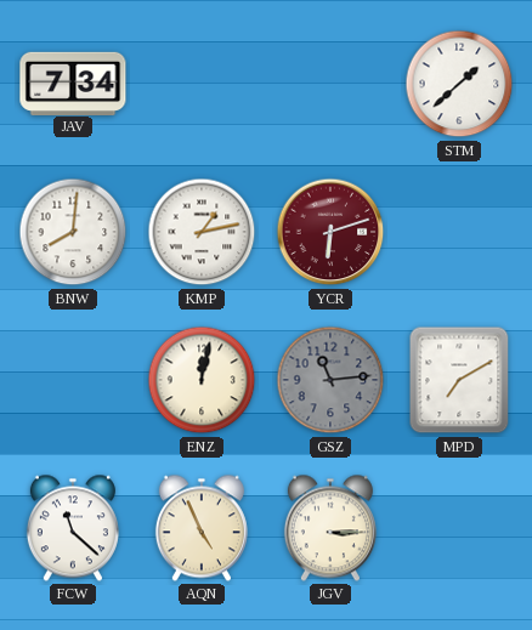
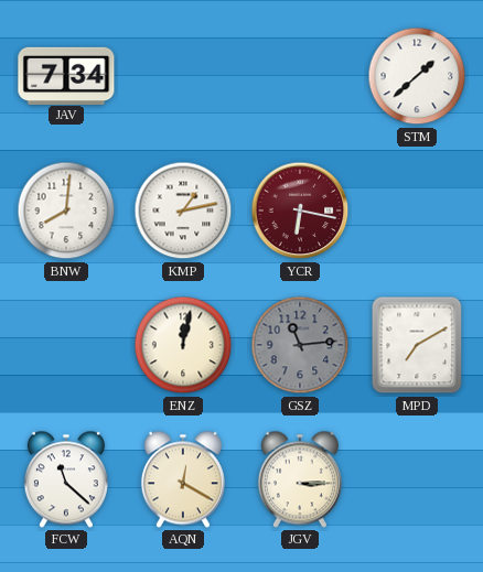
YCR: 6:12 -> 6:17
AQN: 4:56 -> 12:20
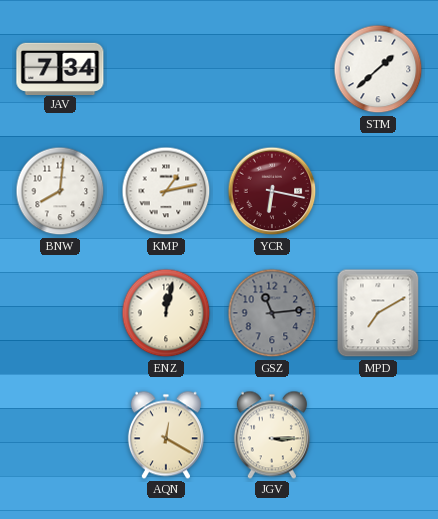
FCW: 11:22 -> none
